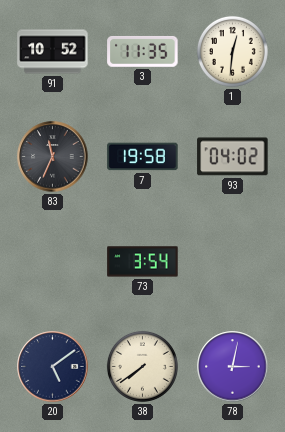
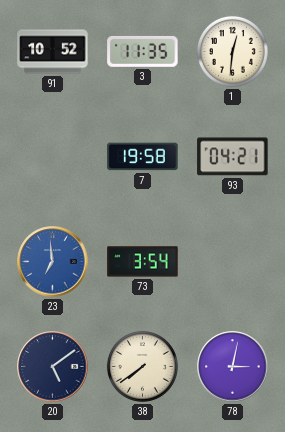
83: 11:34 -> none
93: 04:02 -> 04:21
23: none -> 6:59
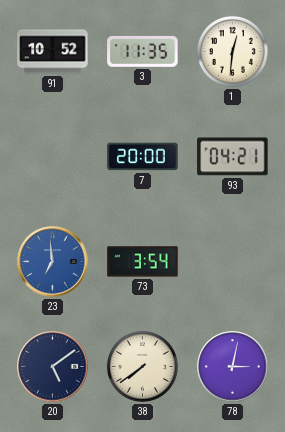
7: 19:58 -> 20:00
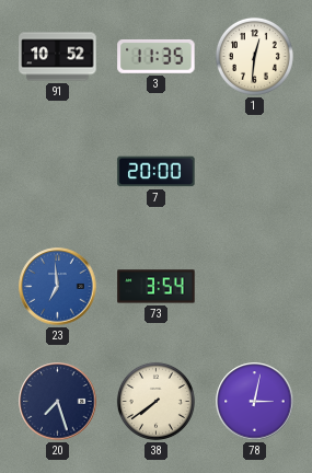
93: 04:21 -> none
20: 5:09 -> 7:27
